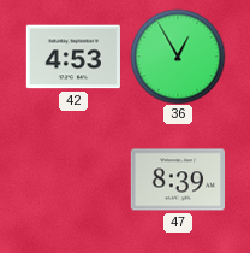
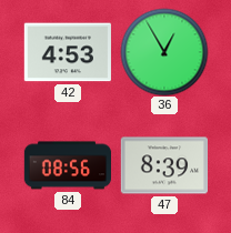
84: none -> 08:56
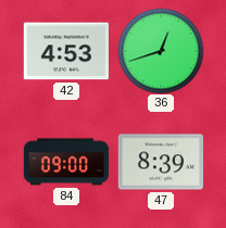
36: 12:55 -> 12:42
84: 08:56 -> 09:00
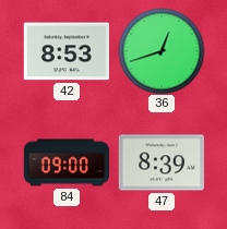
42: 4:53 -> 8:53
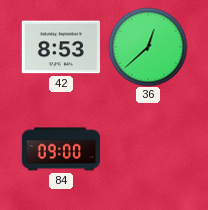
36: 12:42 -> 12:38
47: 8:39 -> none
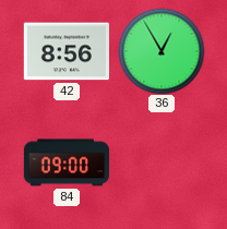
42: 8:53 -> 8:56
36: 12:38 -> 12:55
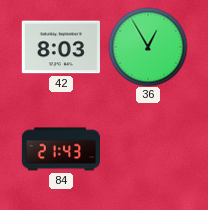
42: 8:56 -> 8:03
84: 09:00 -> 21:43
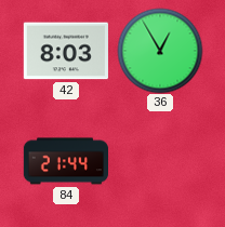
84: 21:43 -> 21:44
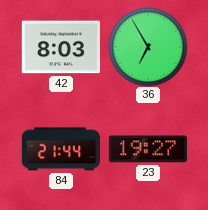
36: 12:55 -> 6:55
23: none -> 19:27
